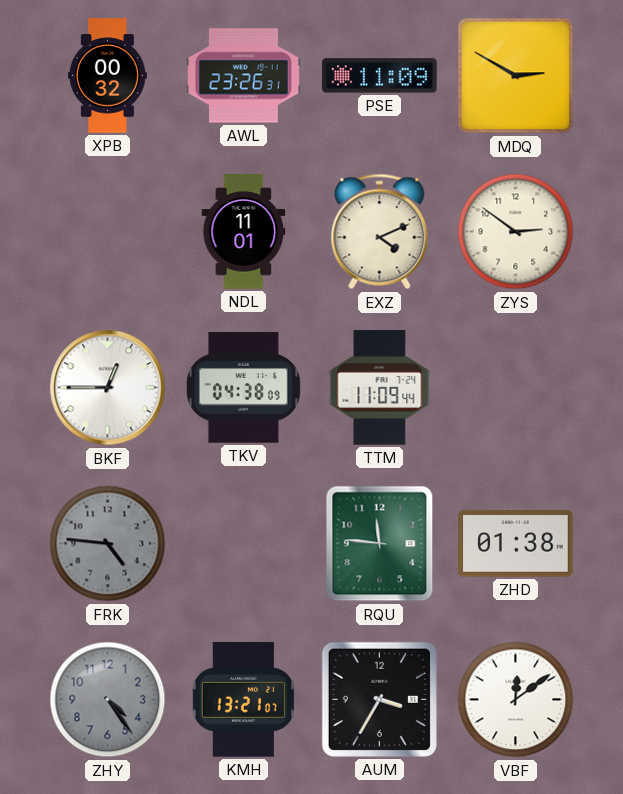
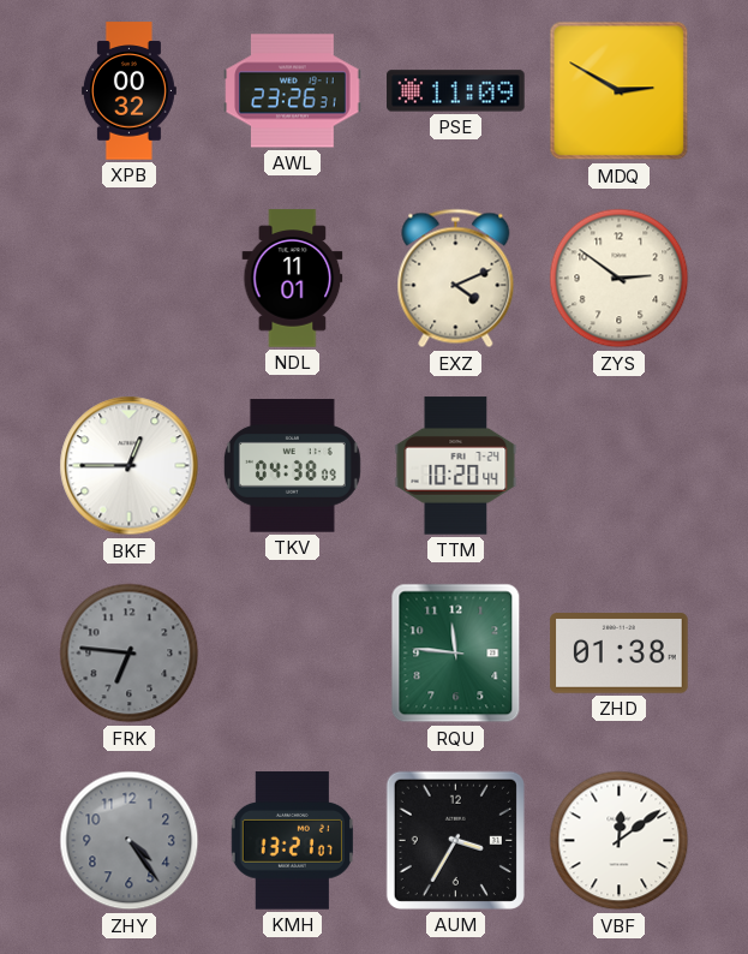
TTM: 11:09 -> 10:20
FRK: 4:46 -> 6:46
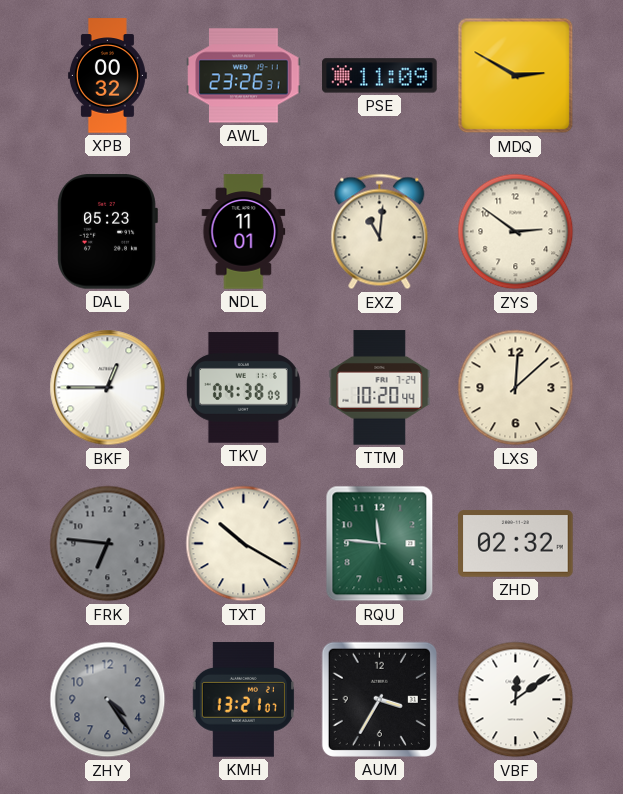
DAL: none -> 05:23
EXZ: 4:11 -> 11:01
LXS: none -> 12:08
TXT: none -> 10:20
ZHD: 01:38 -> 02:32
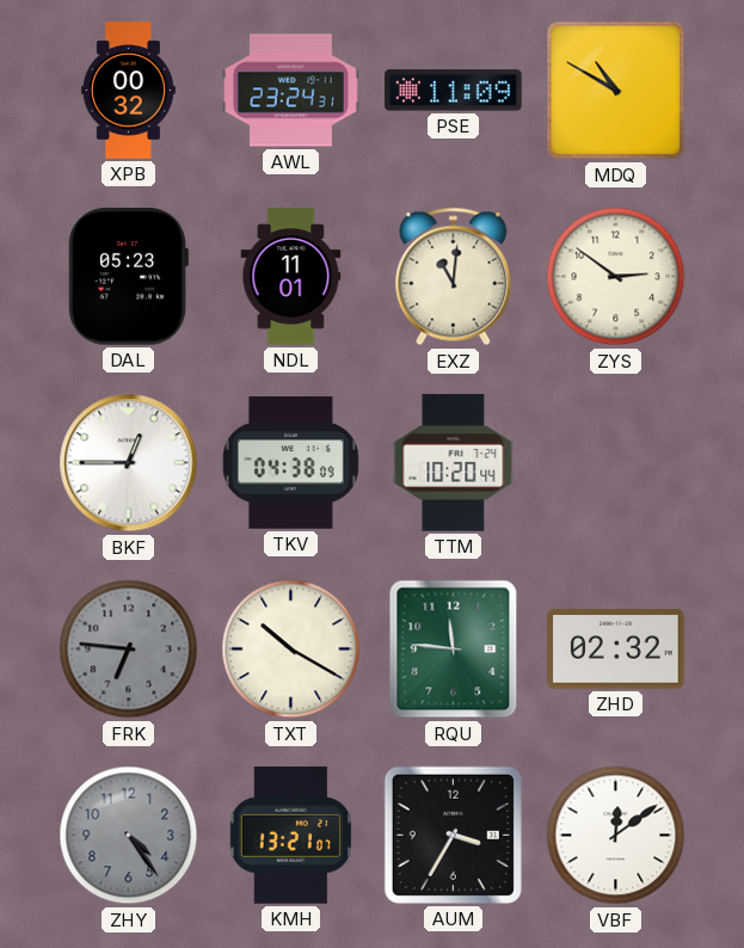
AWL: 23:26 -> 23:24
MDQ: 2:50 -> 10:50
LXS: 12:08 -> none
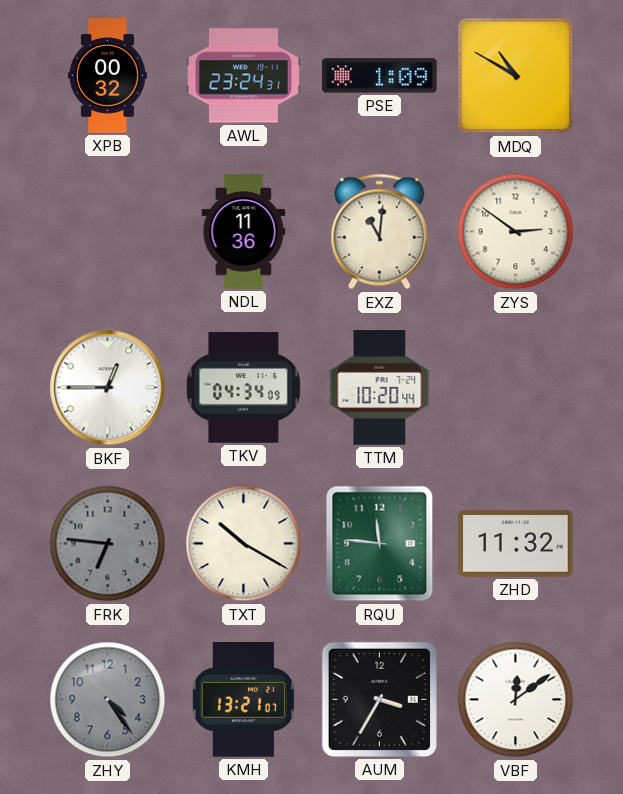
PSE: 11:09 -> 1:09
DAL: 05:23 -> none
NDL: 11:01 -> 11:36
TKV: 04:38 -> 04:34
ZHD: 02:32 -> 11:32
